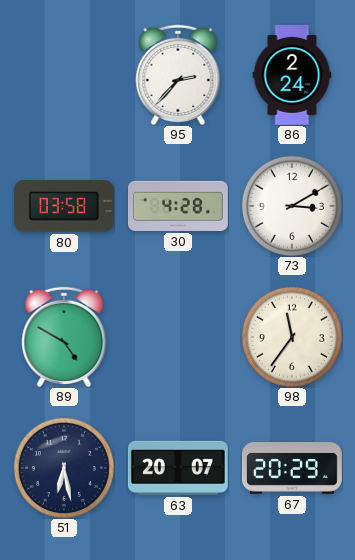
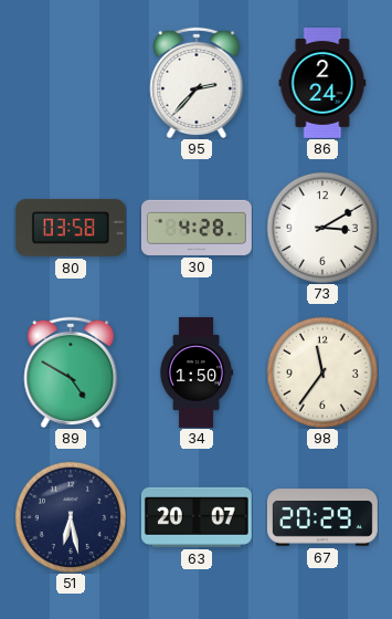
34: none -> 1:50
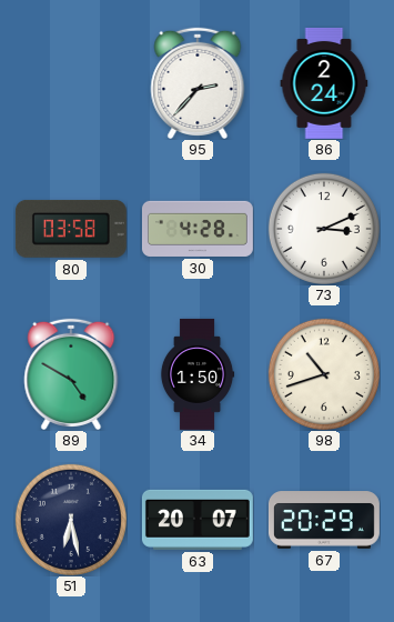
73: 3:10 -> 3:11
98: 11:36 -> 10:42
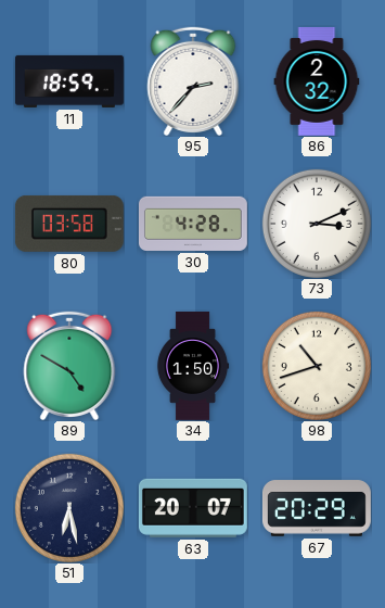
11: none -> 18:59
86: 2:24 -> 2:32
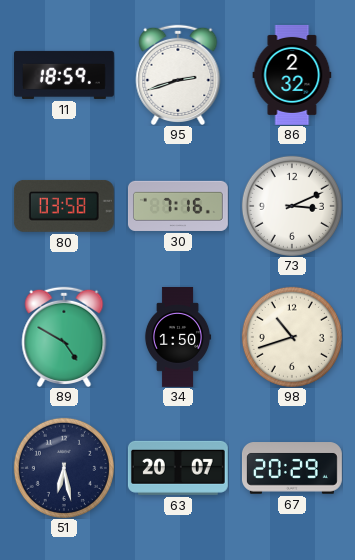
95: 2:37 -> 2:42
30: 4:28 -> 7:16
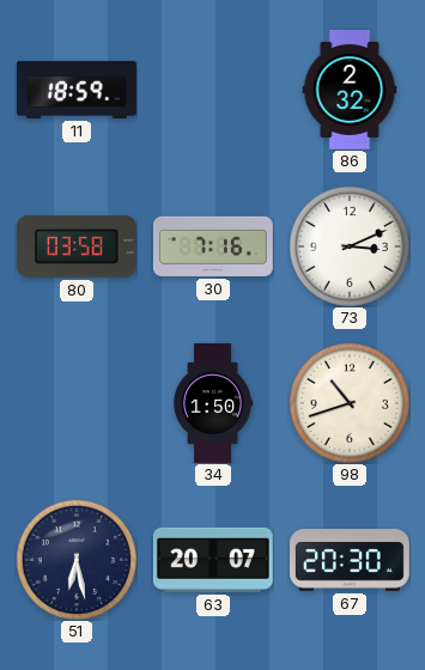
95: 2:42 -> none
89: 4:50 -> none
67: 20:29 -> 20:30
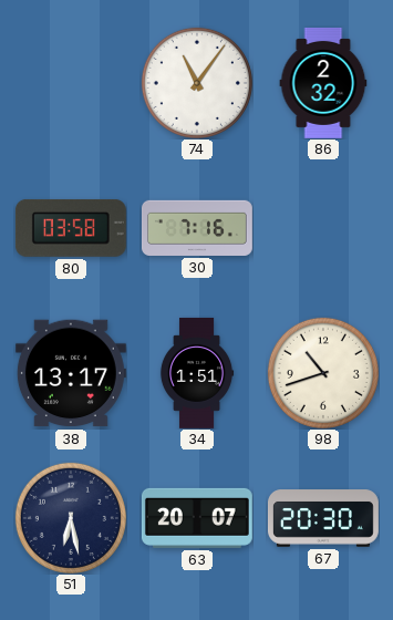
11: 18:59 -> none
74: none -> 11:06
73: 3:11 -> none
38: none -> 13:17
34: 1:50 -> 1:51
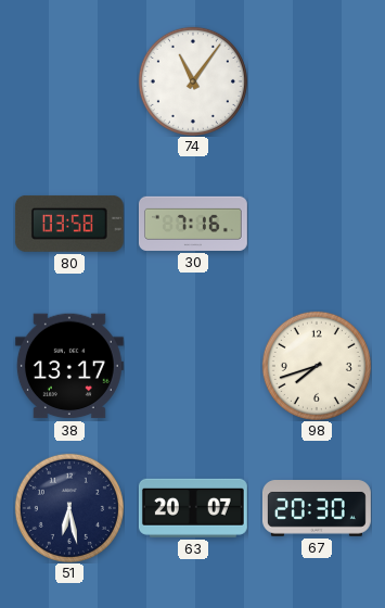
86: 2:32 -> none
34: 1:51 -> none
98: 10:42 -> 7:42
